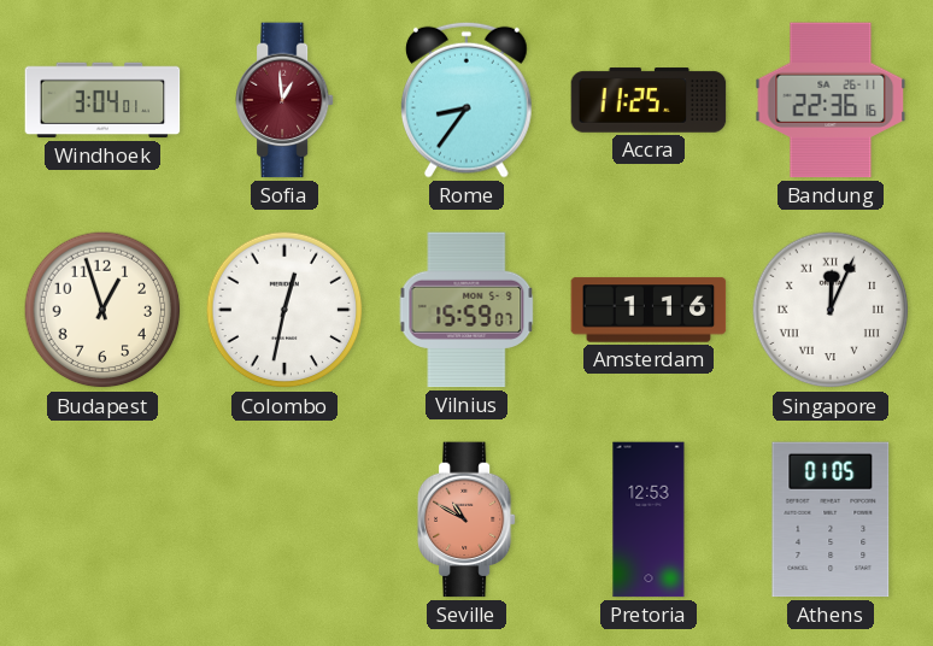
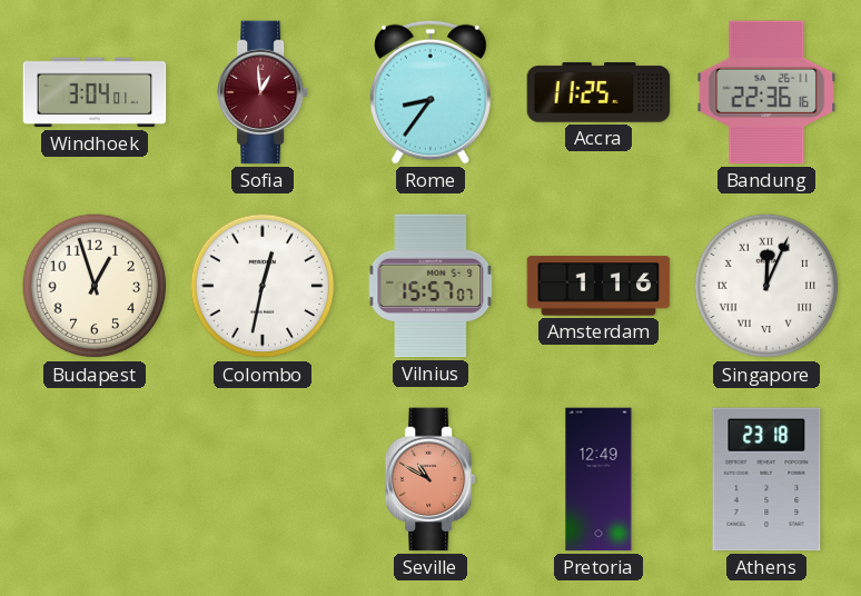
Vilnius: 15:59 -> 15:57
Pretoria: 12:53 -> 12:49
Athens: 01:05 -> 23:18
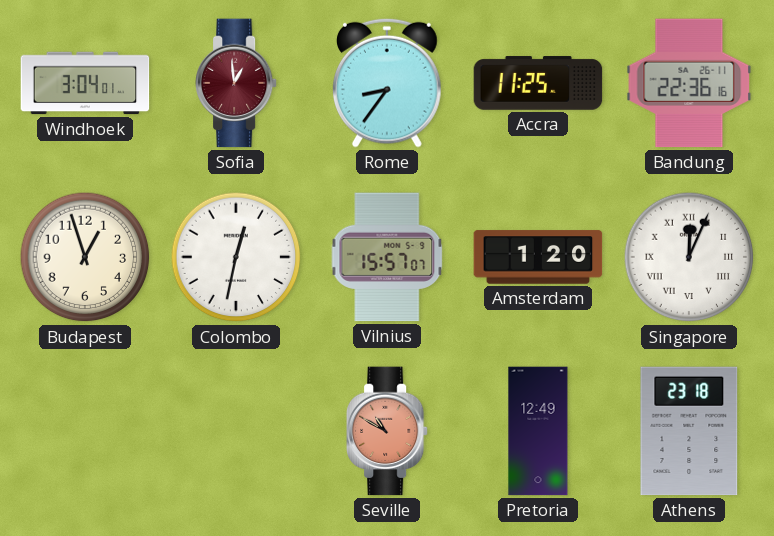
Amsterdam: 1:16 -> 1:20
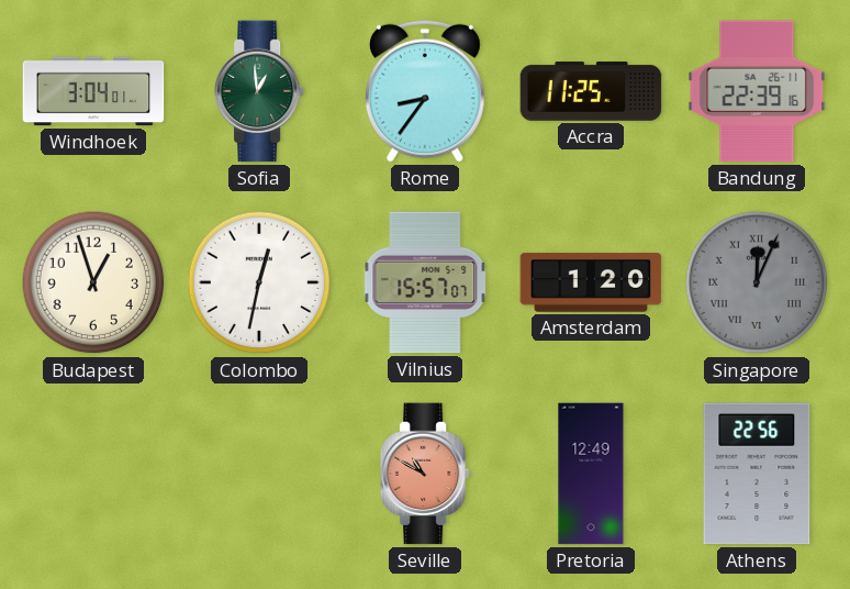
Sofia dial: burgundy -> green
Bandung: 22:36 -> 22:39
Singapore dial: white -> grey
Athens: 23:18 -> 22:56
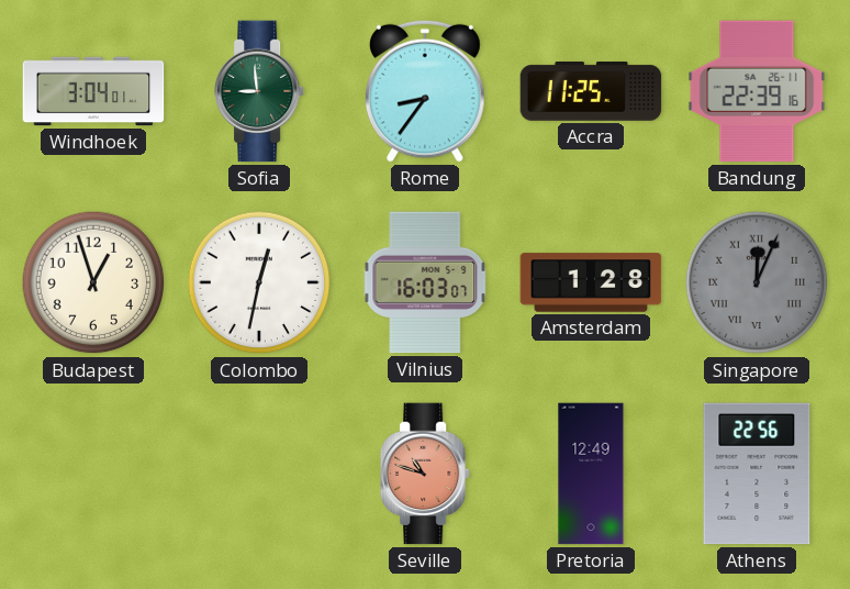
Sofia: 12:59 -> 8:59
Vilnius: 15:57 -> 16:03
Amsterdam: 1:20 -> 1:28
Seville: 10:50 -> 10:48
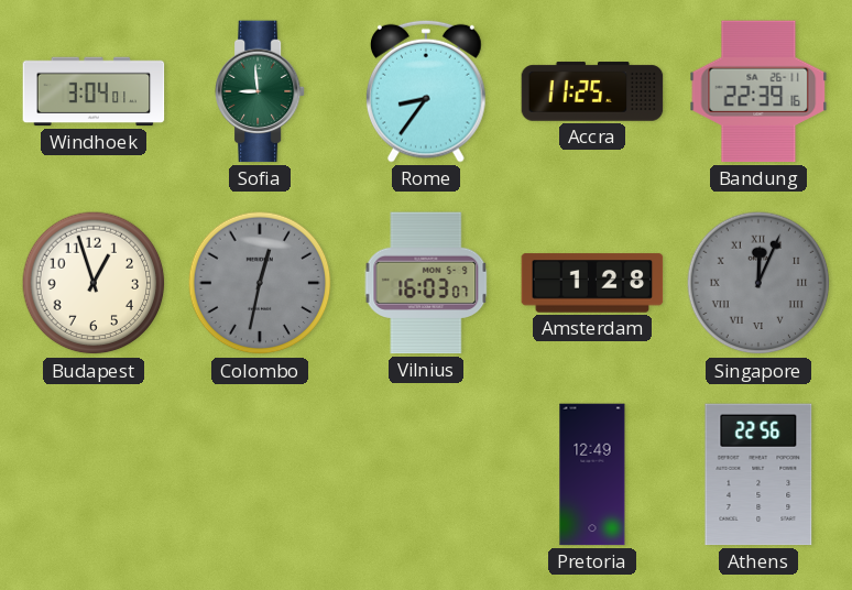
Colombo dial: white -> grey
Seville: 10:48 -> none
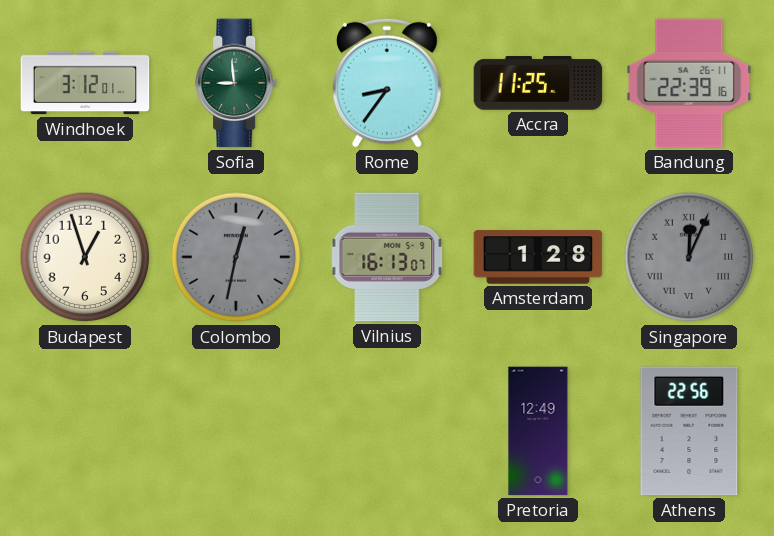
Windhoek: 3:04 -> 3:12
Vilnius: 16:03 -> 16:13
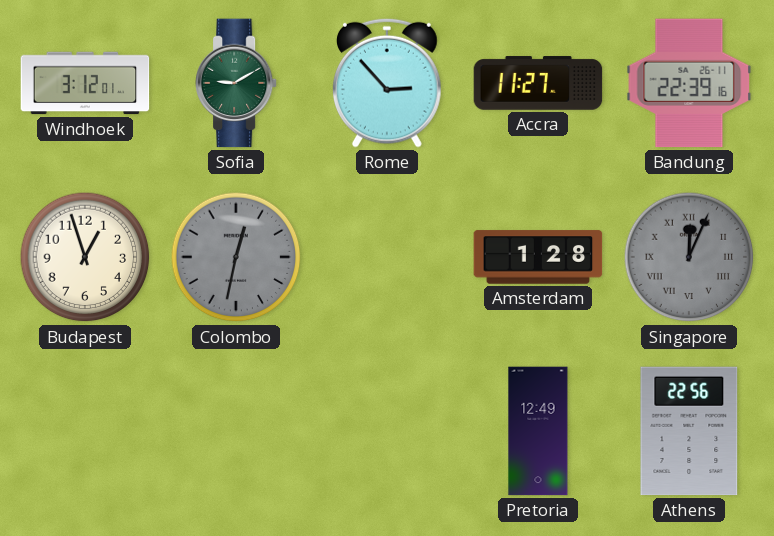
Sofia: 8:59 -> 9:10
Rome: 8:36 -> 2:53
Accra: 11:25 -> 11:27
Vilnius: 16:13 -> none
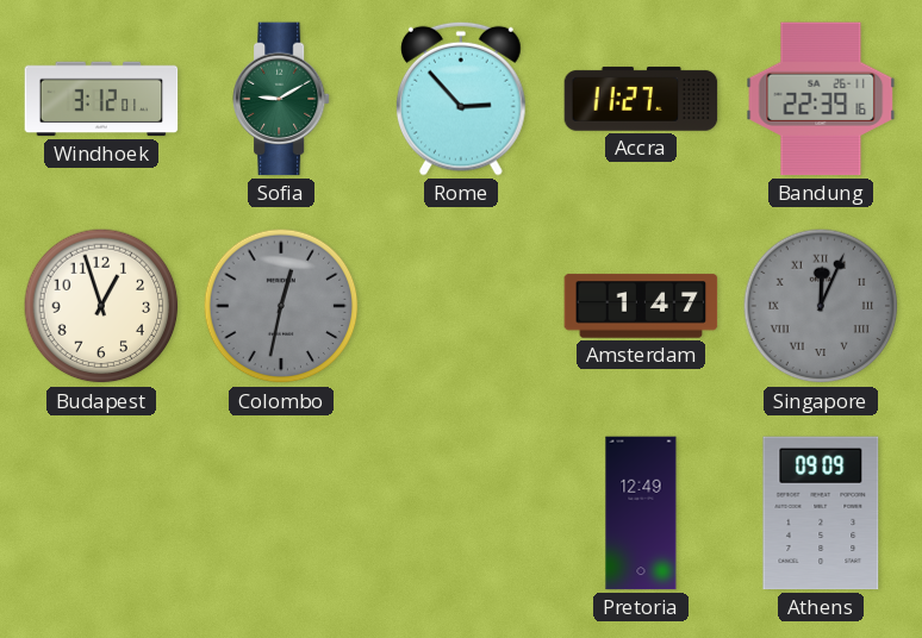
Amsterdam: 1:28 -> 1:47
Athens: 22:56 -> 09:09
